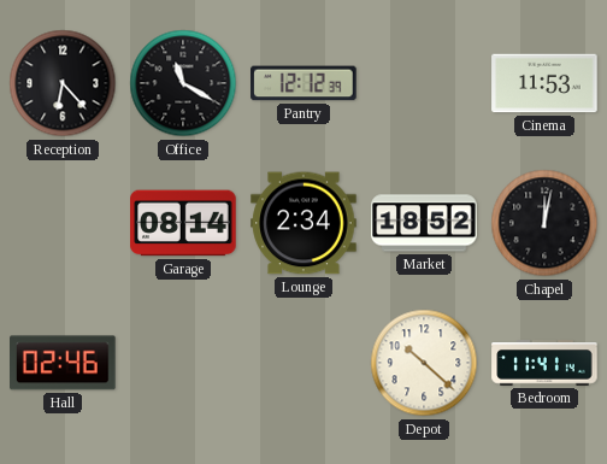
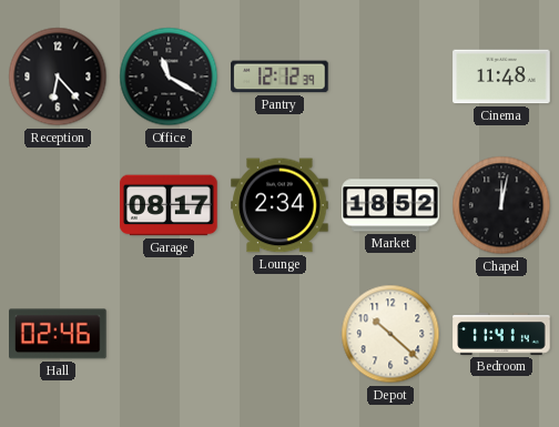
Cinema: 11:53 -> 11:48
Garage: 08:14 -> 08:17
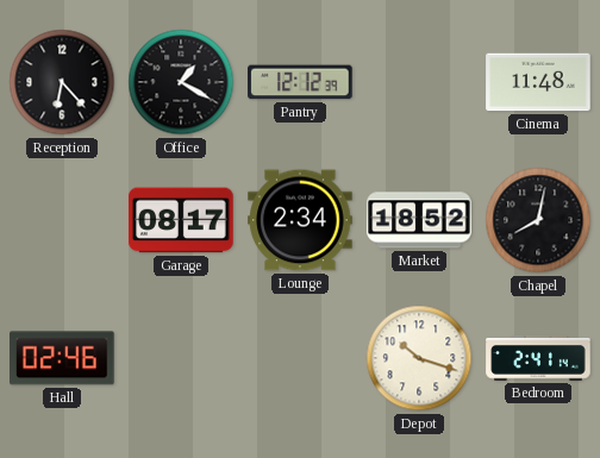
Office: 11:20 -> 1:20
Chapel: 12:02 -> 8:02
Depot: 10:22 -> 10:18
Bedroom: 11:41 -> 2:41
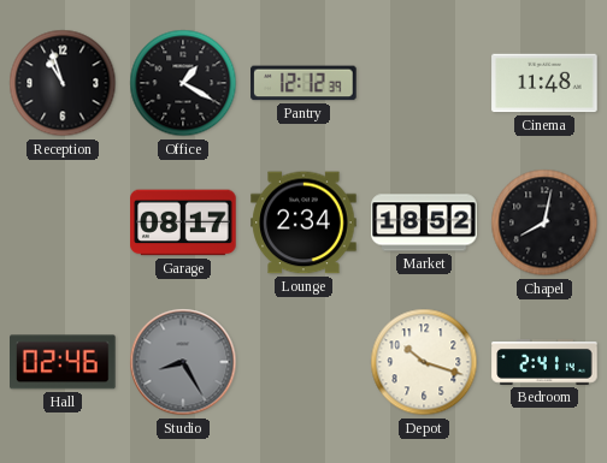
Reception: 6:23 -> 10:57
Studio: none -> 8:25
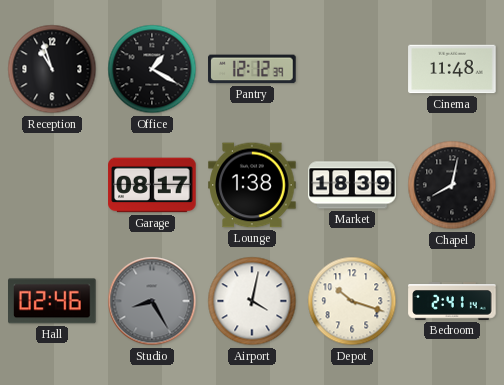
Lounge: 2:34 -> 1:38
Market: 18:52 -> 18:39
Airport: none -> 4:02
